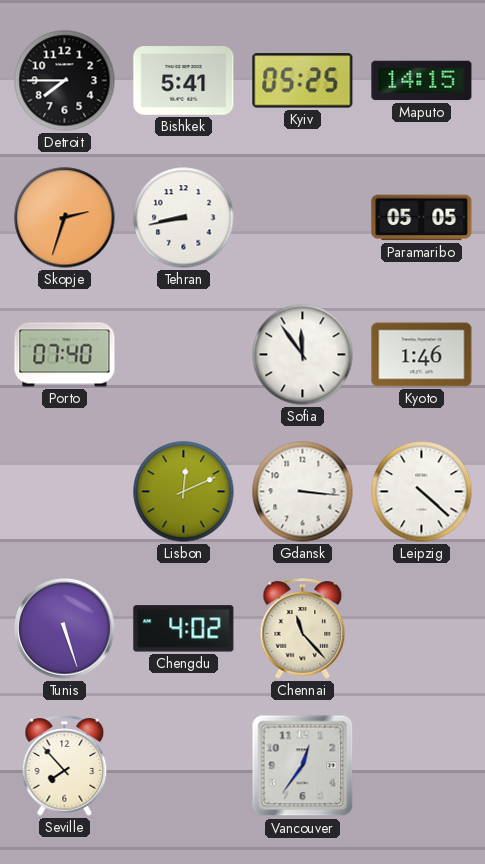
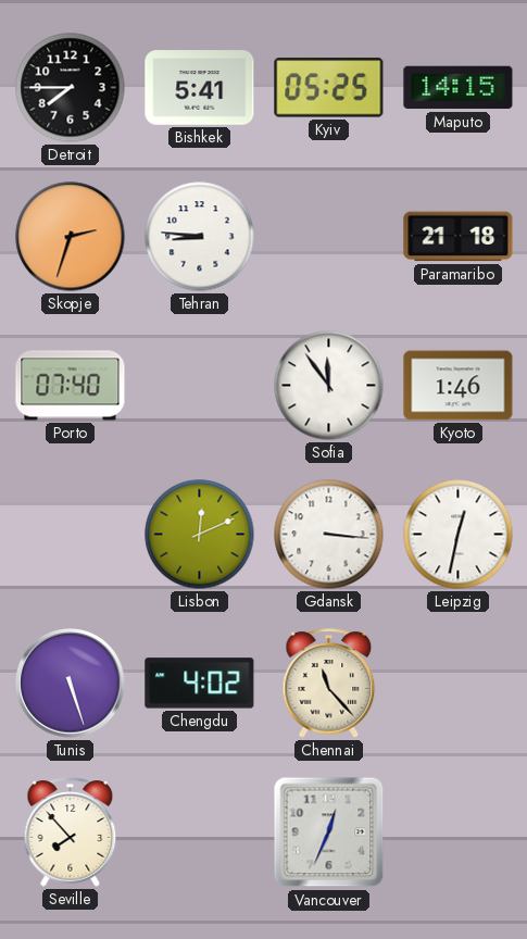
Tehran: 8:43 -> 8:46
Paramaribo: 05:05 -> 21:18
Leipzig: 4:22 -> 12:32
Vancouver: 12:36 -> 12:34
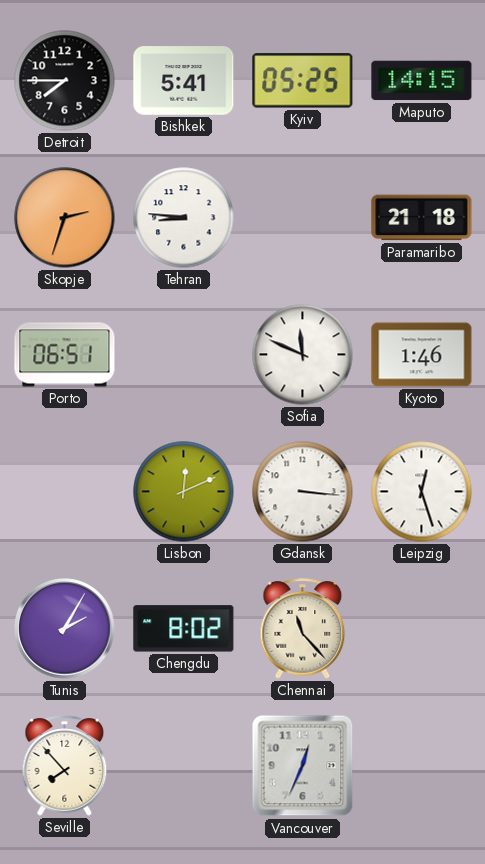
Porto: 07:40 -> 06:51
Sofia: 11:54 -> 11:49
Leipzig: 12:32 -> 12:27
Tunis: 5:27 -> 2:05
Chengdu: 4:02 -> 8:02
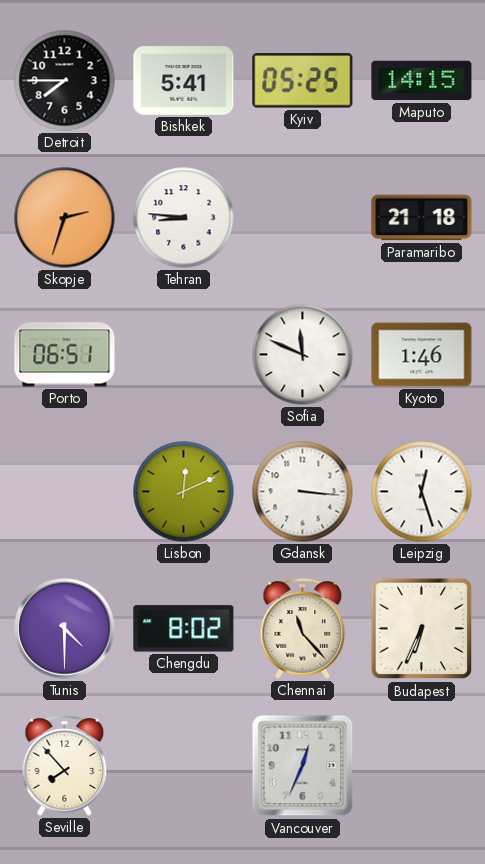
Tunis: 2:05 -> 4:30
Budapest: none -> 6:34
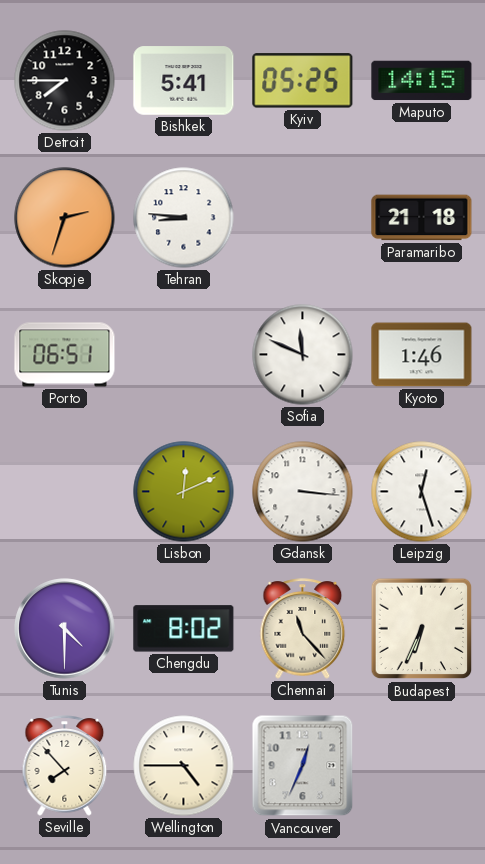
Wellington: none -> 4:45
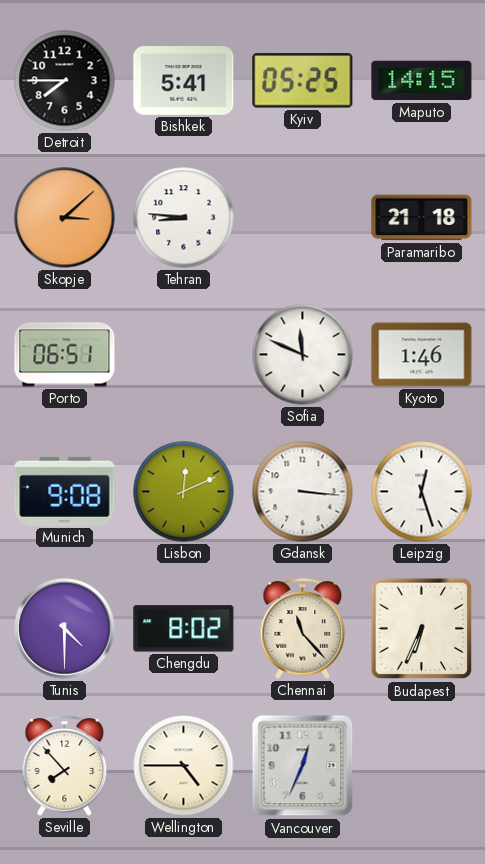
Skopje: 2:33 -> 3:08
Munich: none -> 9:08
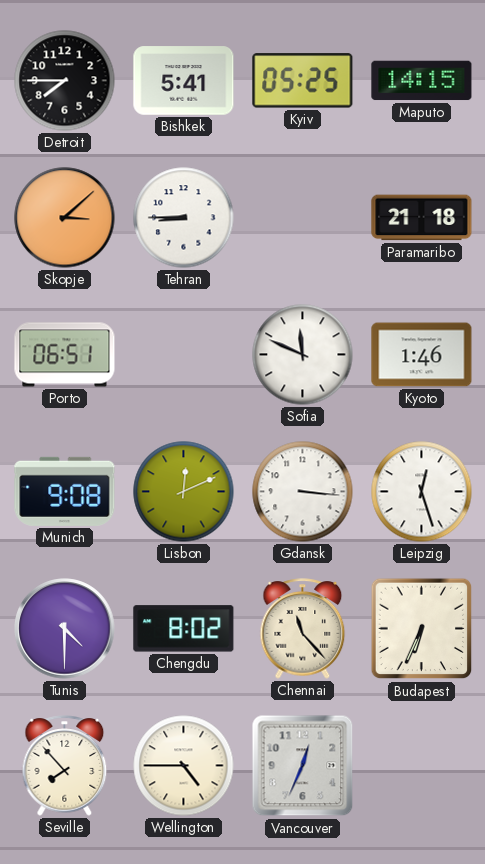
Tehran: 8:46 -> 8:45
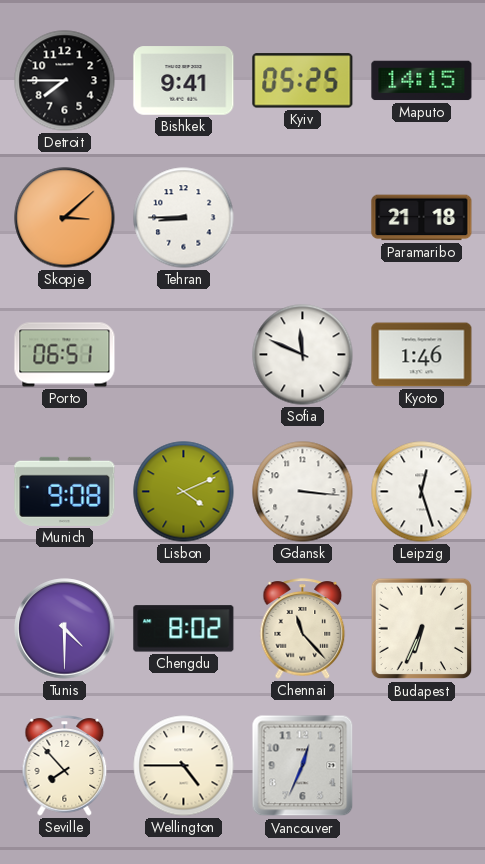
Bishkek: 5:41 -> 9:41
Lisbon: 12:11 -> 4:11
